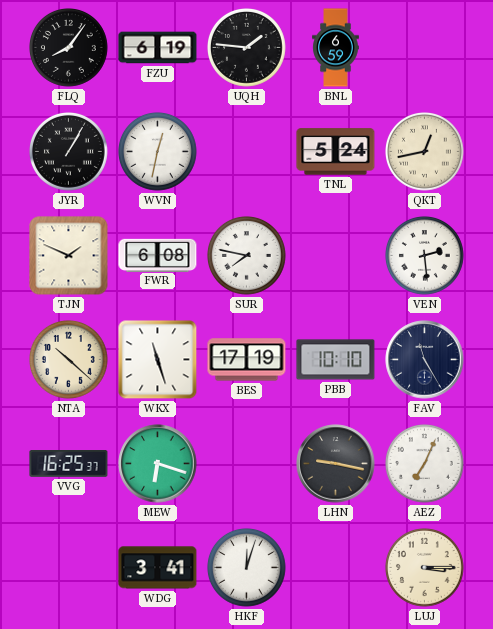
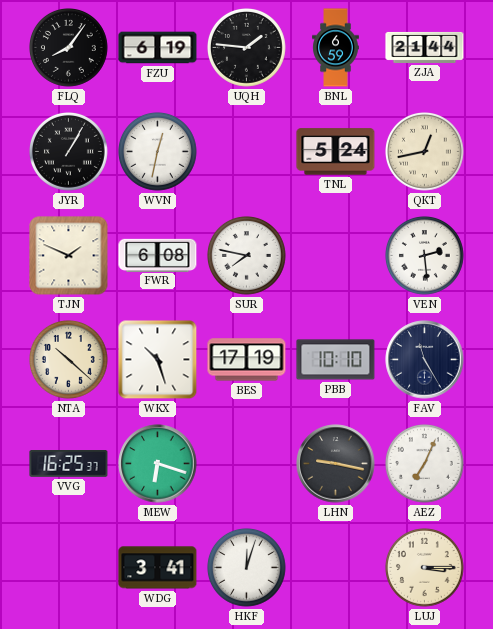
ZJA: none -> 21:44
WKX: 11:27 -> 10:27
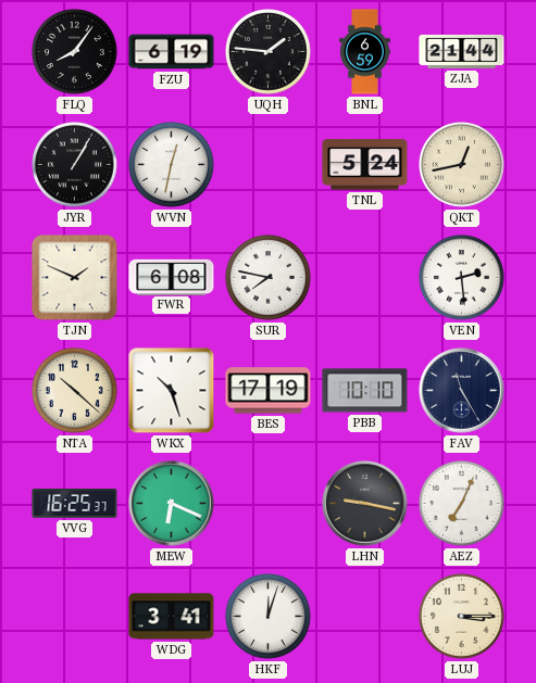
MEW: 6:18 -> 6:19
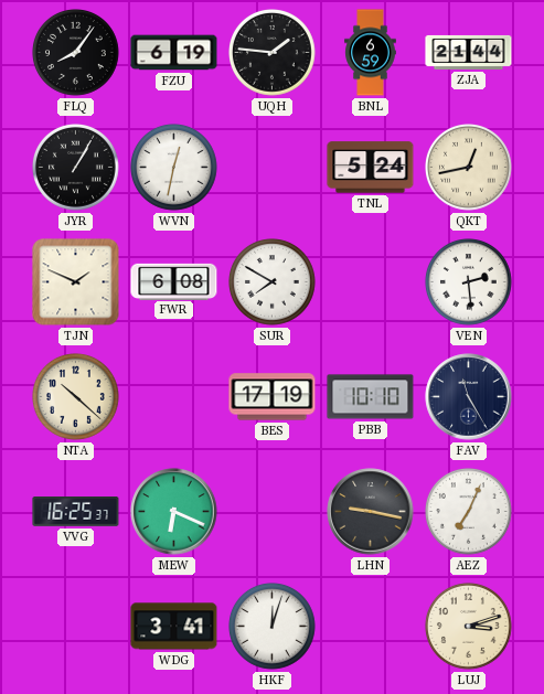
SUR: 7:47 -> 7:50
WKX: 10:27 -> none
LUJ: 3:15 -> 3:12
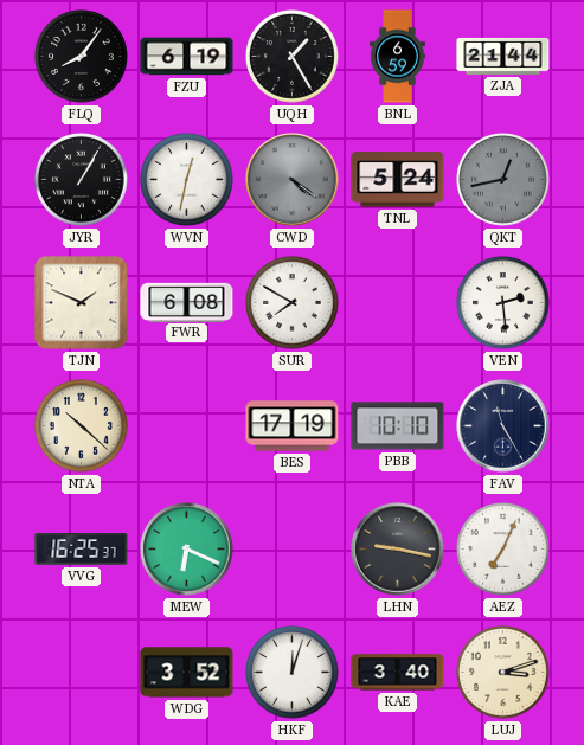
UQH: 1:46 -> 1:25
CWD: none -> 4:21
QKT dial: cream -> grey
WDG: 3:41 -> 3:52
KAE: none -> 3:40
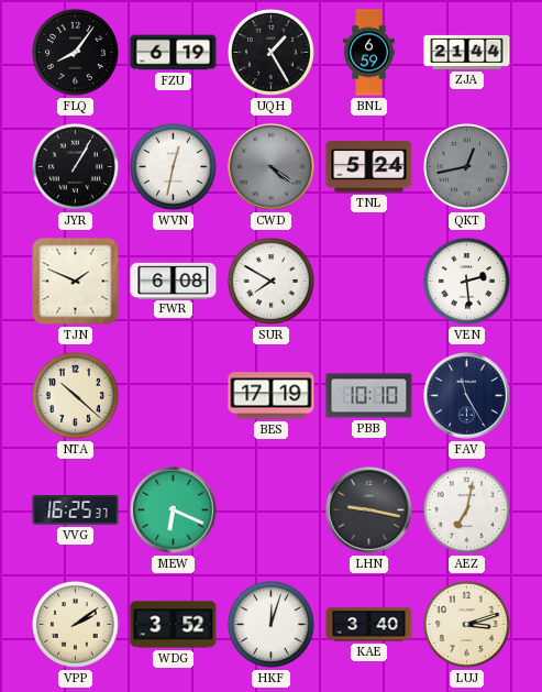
AEZ: 7:04 -> 7:02
VPP: none -> 2:09
